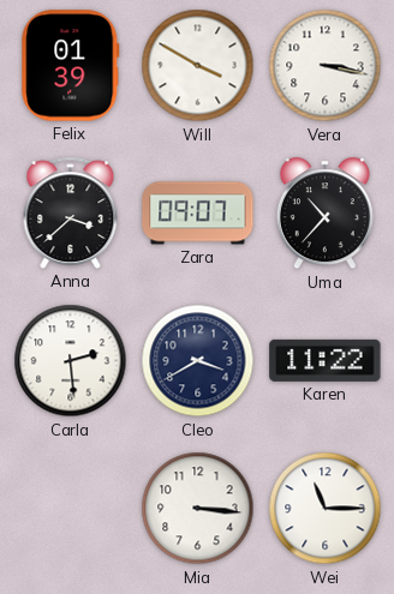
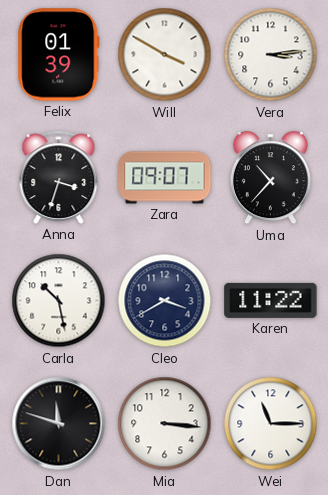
Vera: 3:17 -> 3:14
Anna: 3:38 -> 3:33
Carla: 2:29 -> 10:28
Dan: none -> 11:48
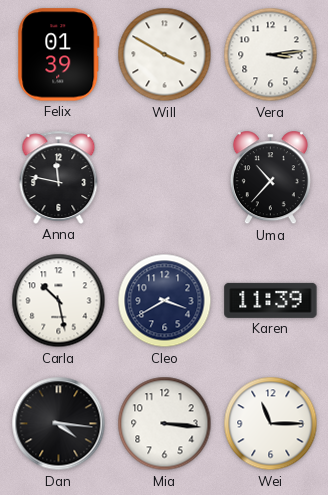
Anna: 3:33 -> 11:47
Zara: 09:07 -> none
Karen: 11:22 -> 11:39
Dan: 11:48 -> 4:16
